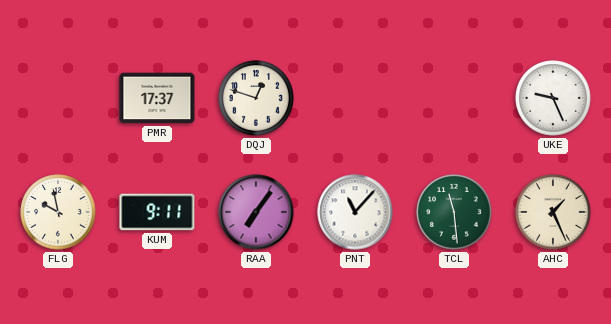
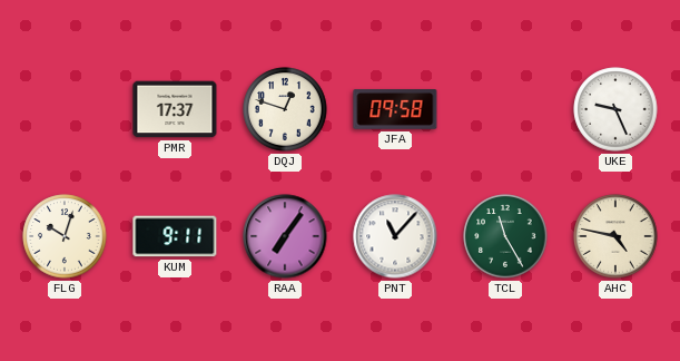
JFA: none -> 09:58
FLG: 9:58 -> 10:03
TCL: 11:29 -> 11:25
AHC: 1:26 -> 4:47
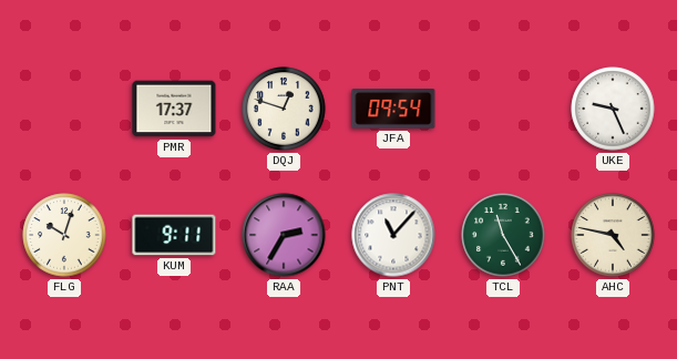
JFA: 09:58 -> 09:54
RAA: 7:06 -> 2:35
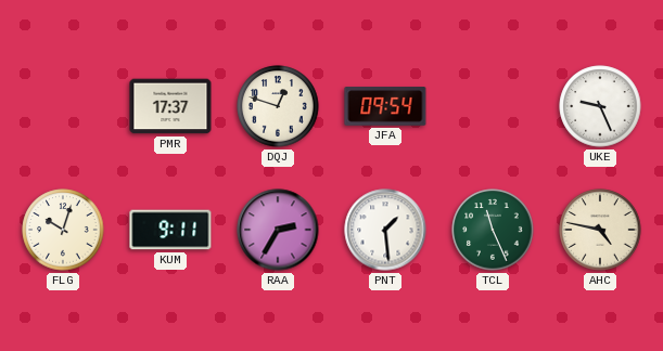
PNT: 11:07 -> 1:29
TCL: 11:25 -> 11:26
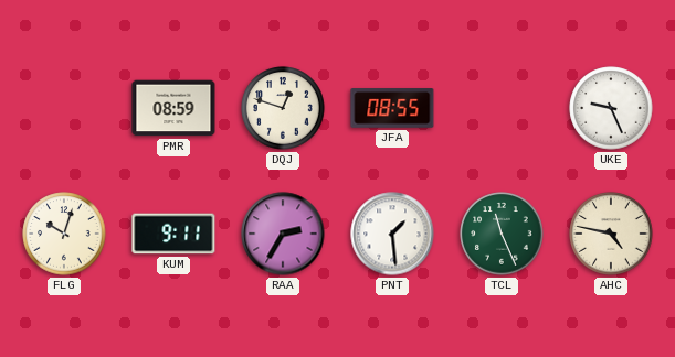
PMR: 17:37 -> 08:59
JFA: 09:54 -> 08:55
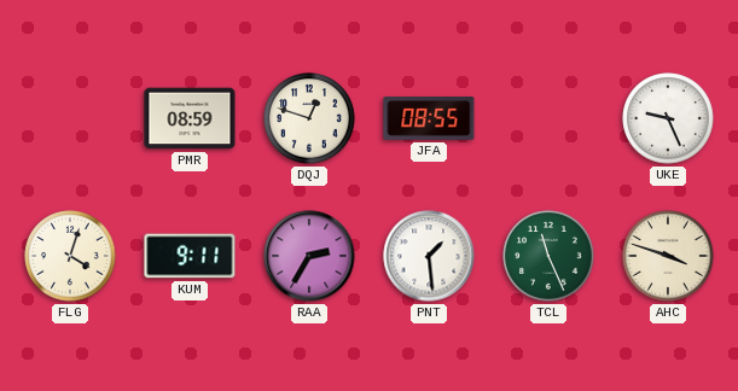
FLG: 10:03 -> 4:03
AHC: 4:47 -> 3:48
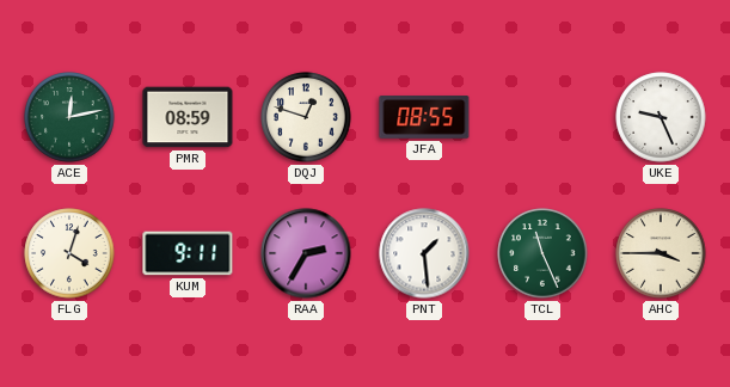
ACE: none -> 12:13
AHC: 3:48 -> 3:45
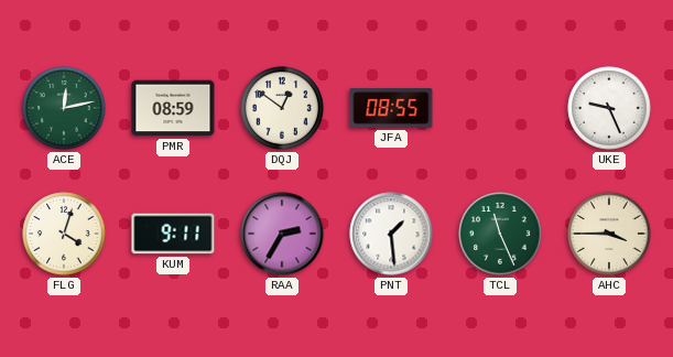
DQJ: 12:48 -> 12:51
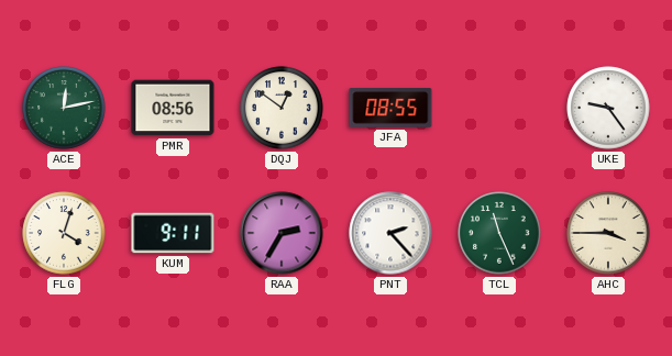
PMR: 08:59 -> 08:56
UKE: 9:26 -> 9:24
PNT: 1:29 -> 2:23
